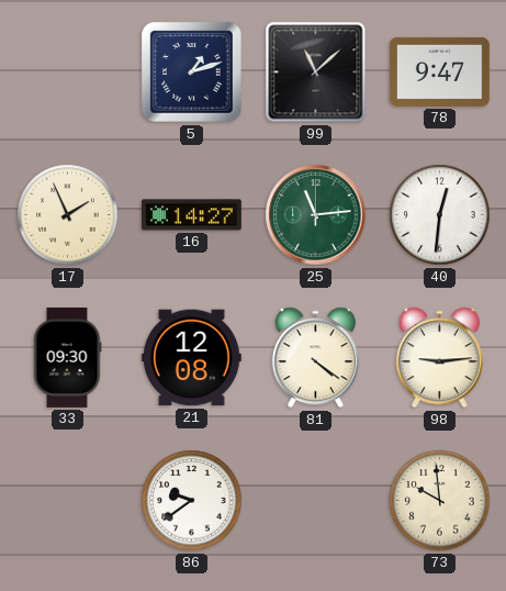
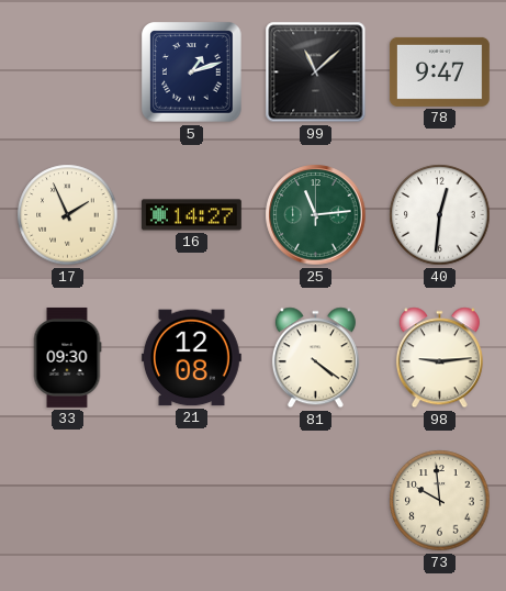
86: 9:39 -> none
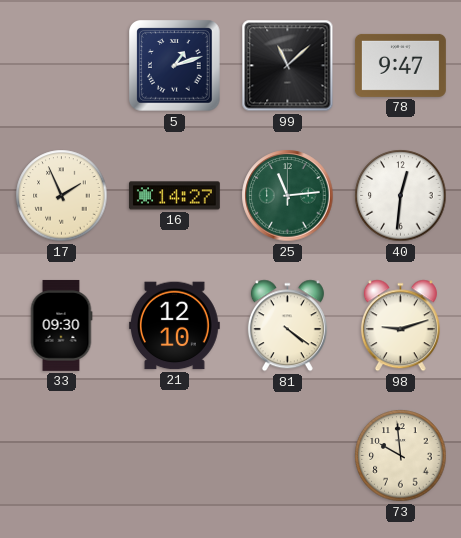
21: 12:08 -> 12:10
98: 9:14 -> 9:12
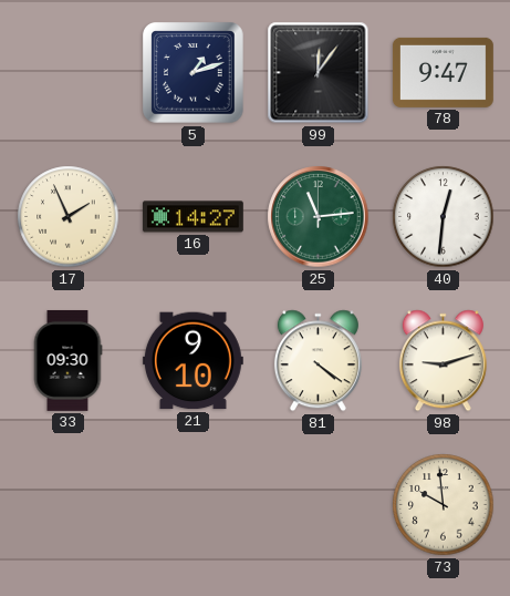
99: 11:08 -> 12:06
21: 12:10 -> 9:10
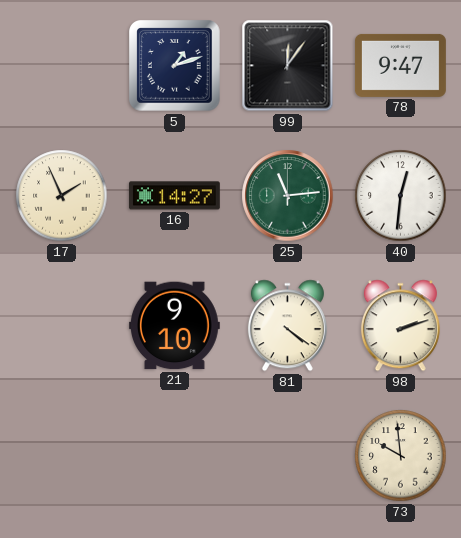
33: 09:30 -> none
98: 9:12 -> 2:12
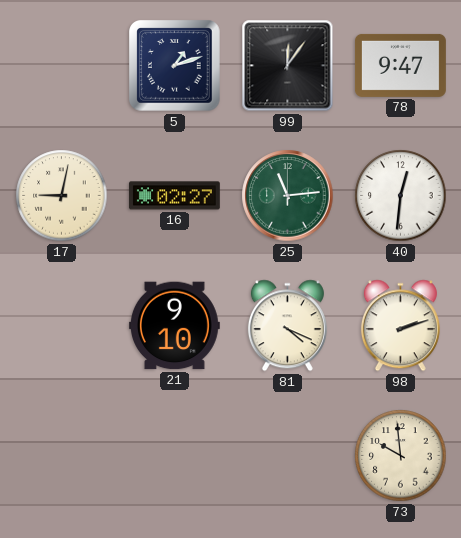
17: 1:56 -> 9:02
16: 14:27 -> 02:27
81: 4:21 -> 4:19
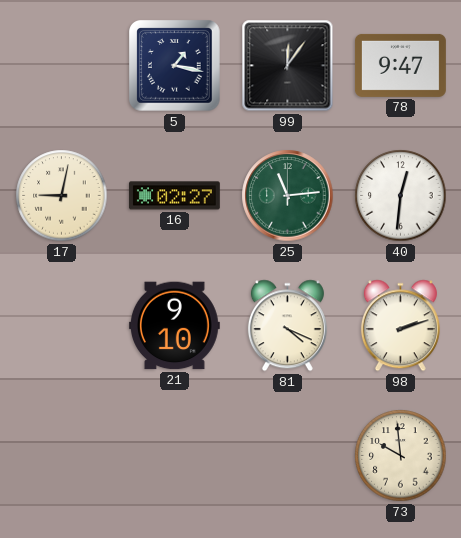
5: 1:12 -> 1:17
